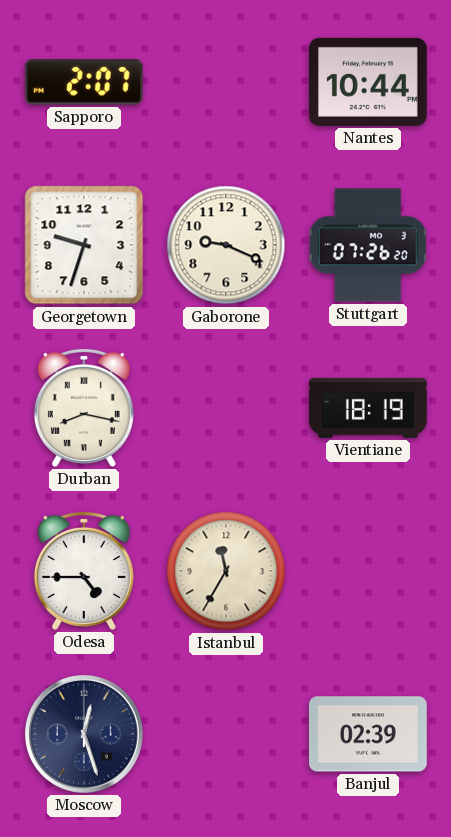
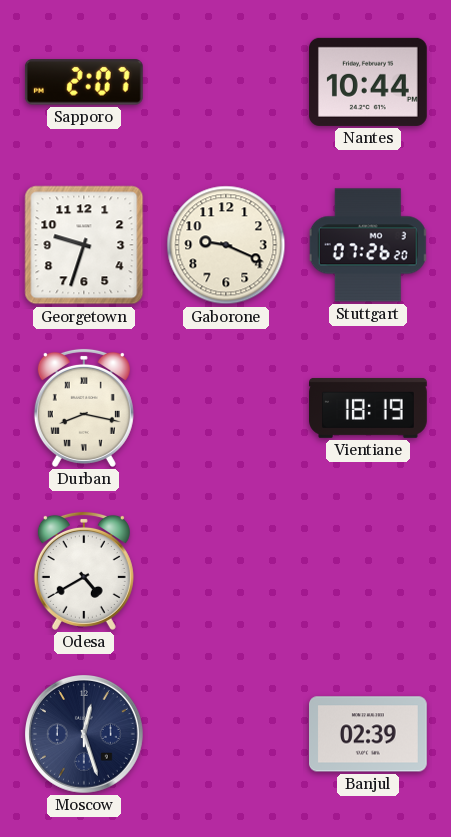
Odesa: 4:45 -> 4:40
Istanbul: 11:35 -> none
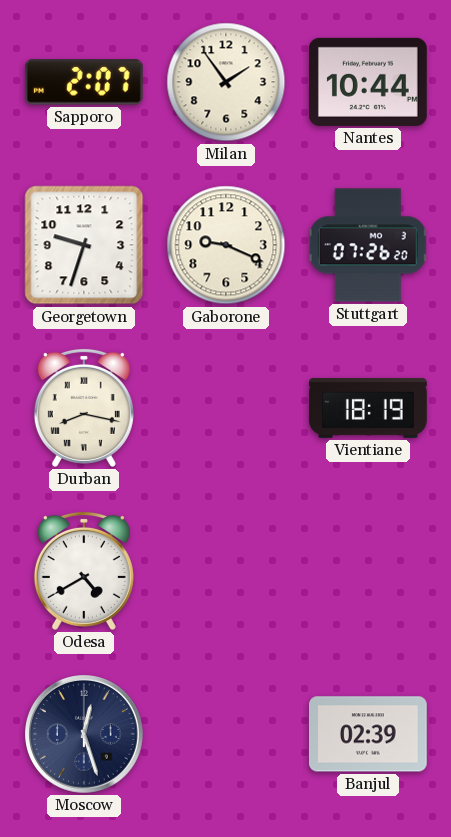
Milan: none -> 1:54
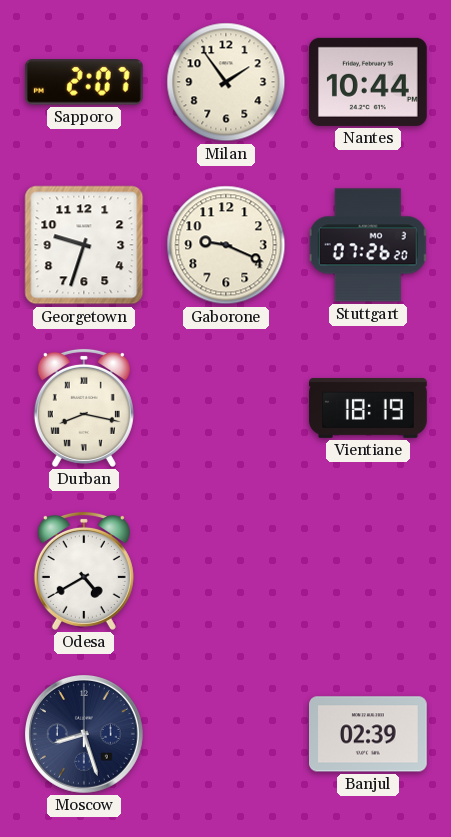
Moscow: 12:27 -> 8:27
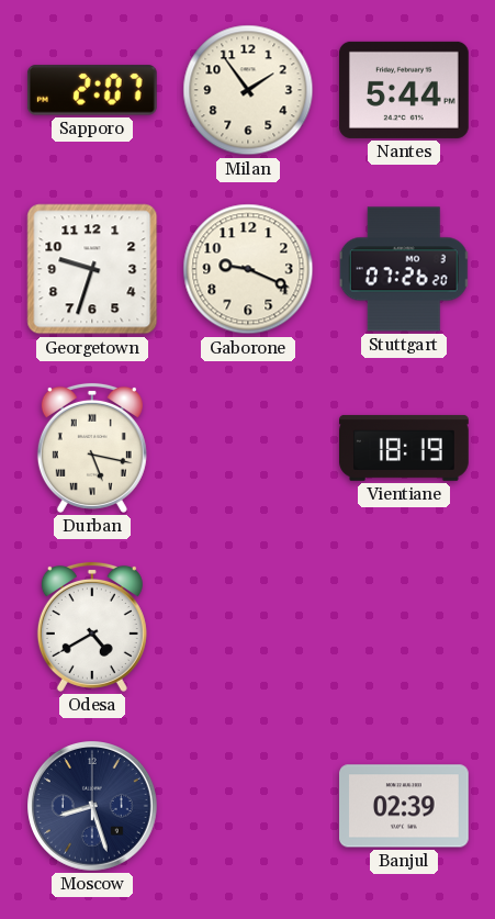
Nantes: 10:44 -> 5:44
Durban: 8:17 -> 5:17
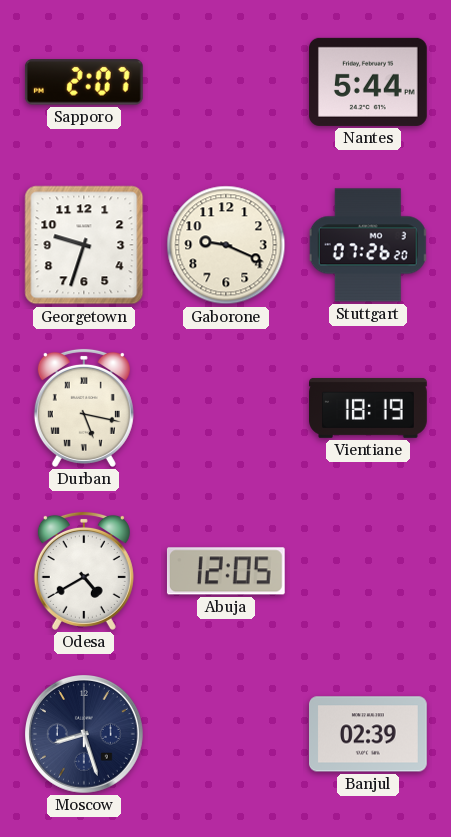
Milan: 1:54 -> none
Abuja: none -> 12:05
